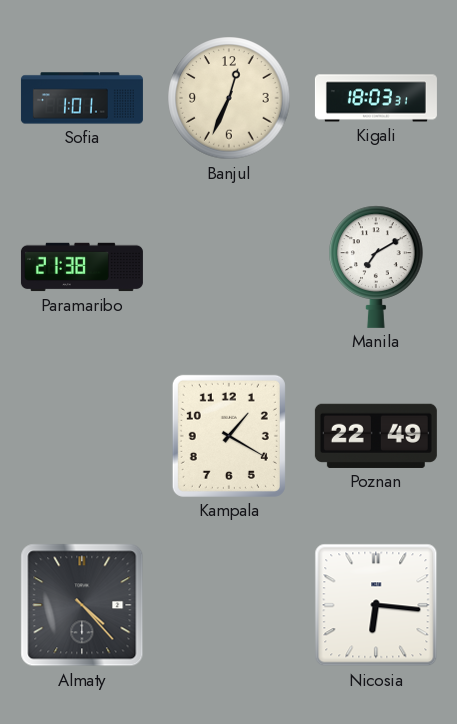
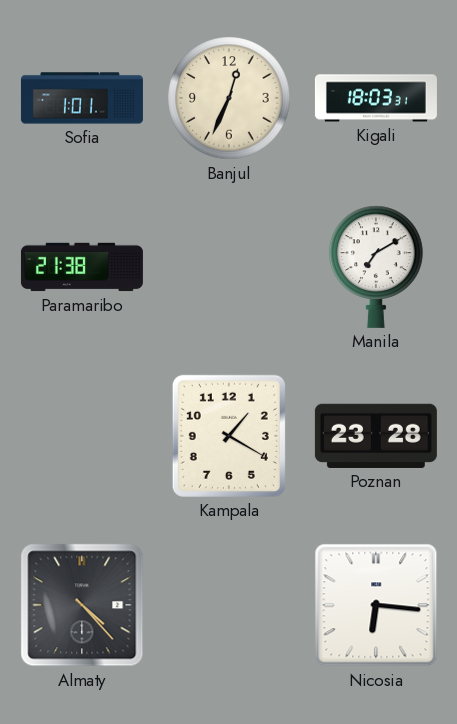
Poznan: 22:49 -> 23:28
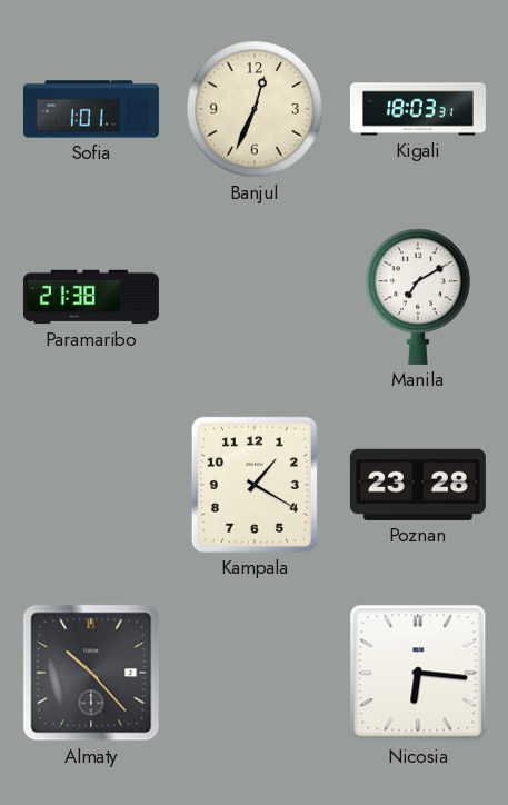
Almaty: 4:23 -> 10:23
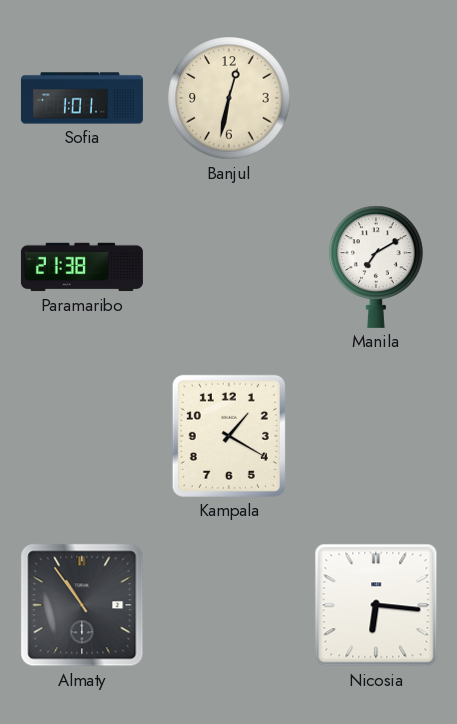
Banjul: 12:34 -> 12:32
Kigali: 18:03 -> none
Poznan: 23:28 -> none
Almaty: 10:23 -> 10:54
